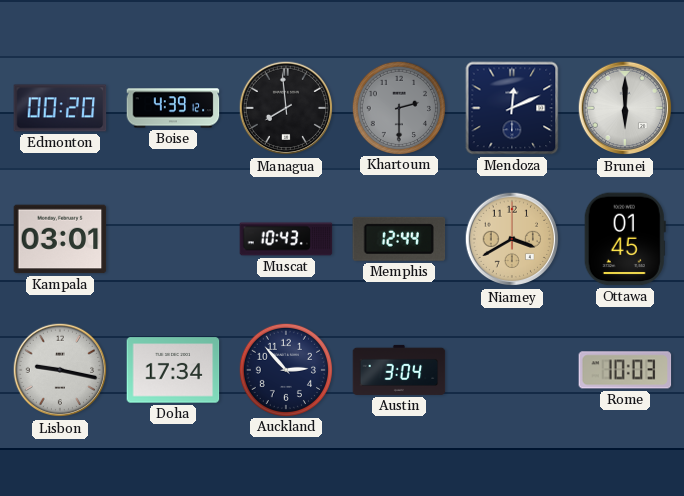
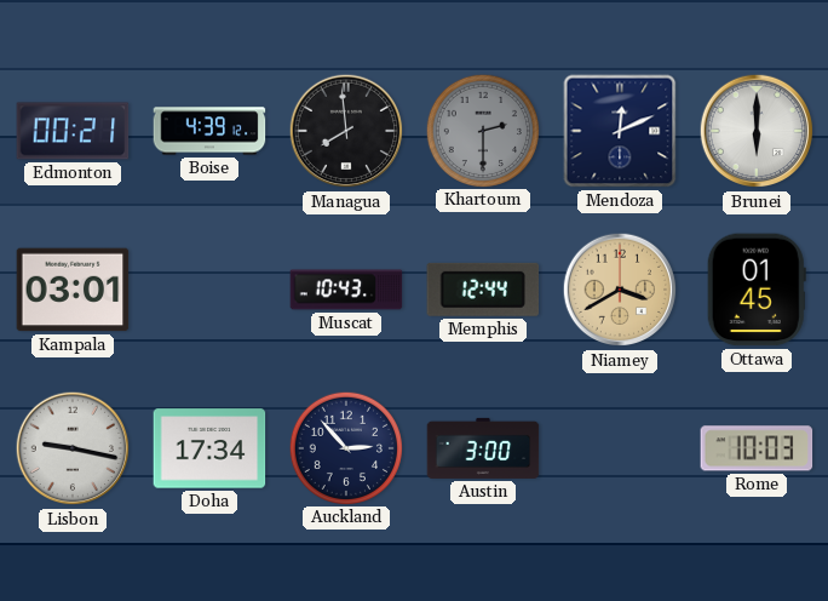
Edmonton: 00:20 -> 00:21
Austin: 3:04 -> 3:00
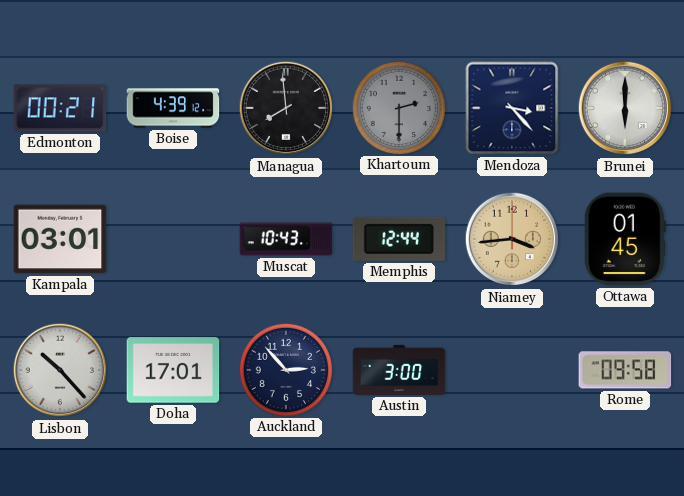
Mendoza: 12:11 -> 3:23
Niamey: 3:40 -> 3:44
Lisbon: 9:17 -> 10:23
Doha: 17:34 -> 17:01
Rome: 10:03 -> 09:58
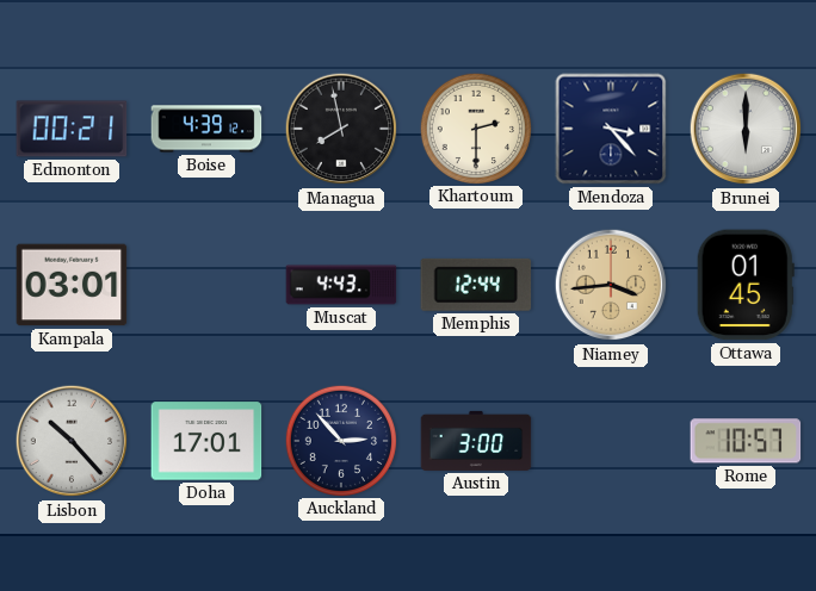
Managua: 7:59 -> 7:58
Khartoum dial: grey -> cream
Muscat: 10:43 -> 4:43
Rome: 09:58 -> 10:57
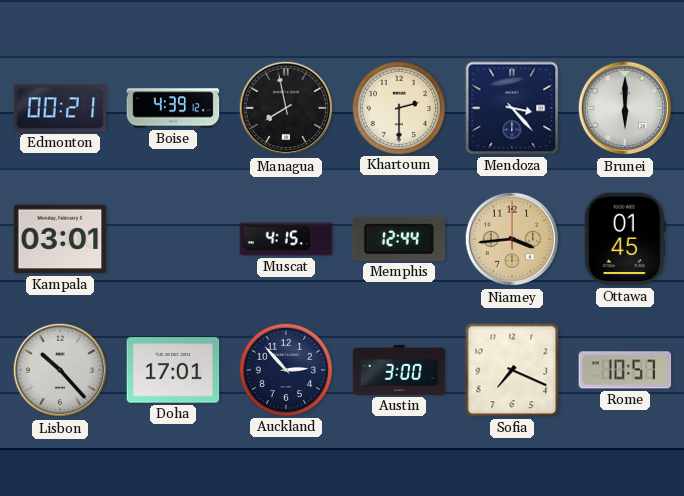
Muscat: 4:43 -> 4:15
Sofia: none -> 7:19
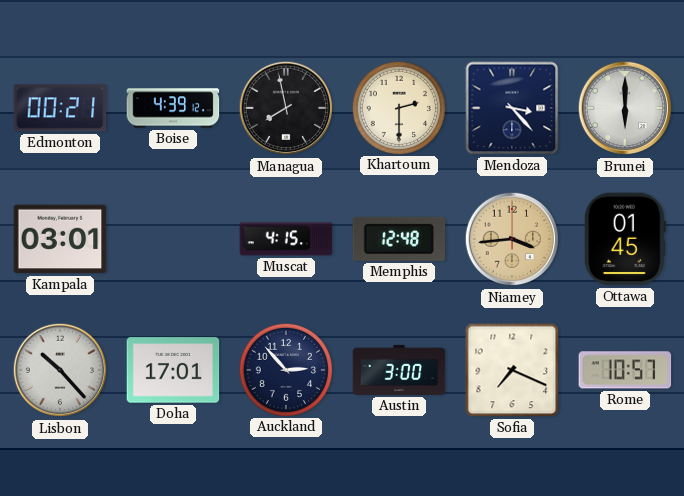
Memphis: 12:44 -> 12:48
